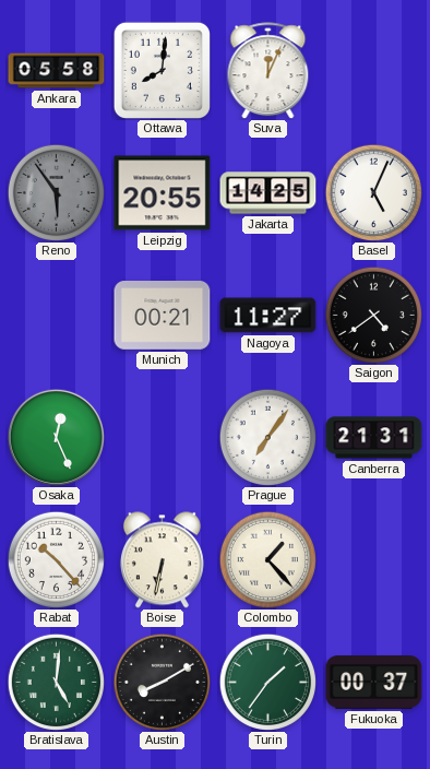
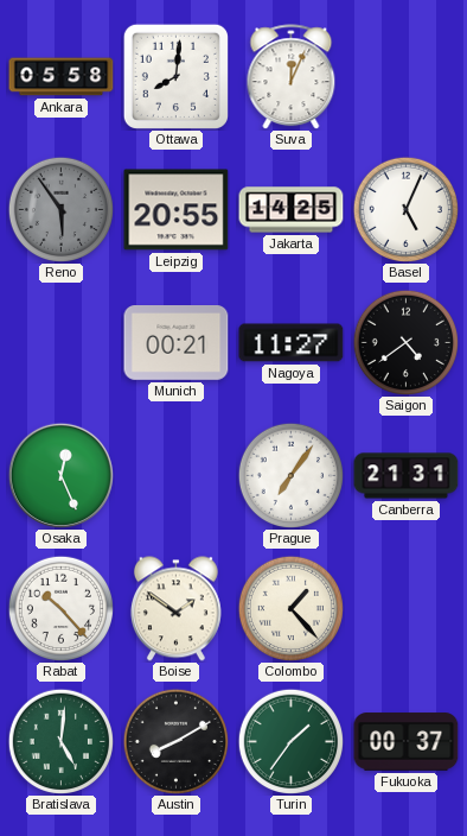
Boise: 6:32 -> 1:51
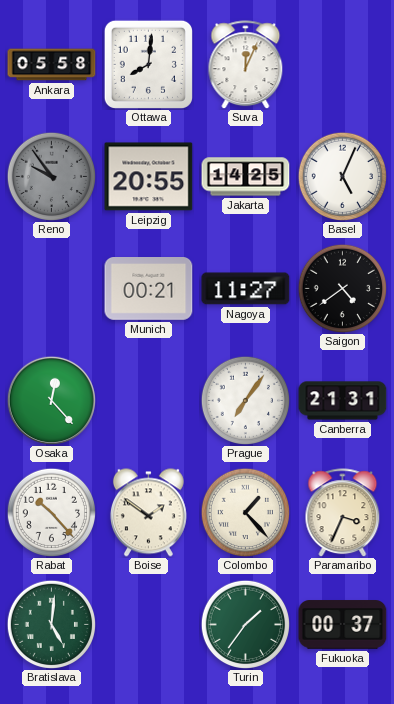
Reno: 5:54 -> 9:54
Osaka: 12:26 -> 12:23
Paramaribo: none -> 3:34
Austin: 8:10 -> none
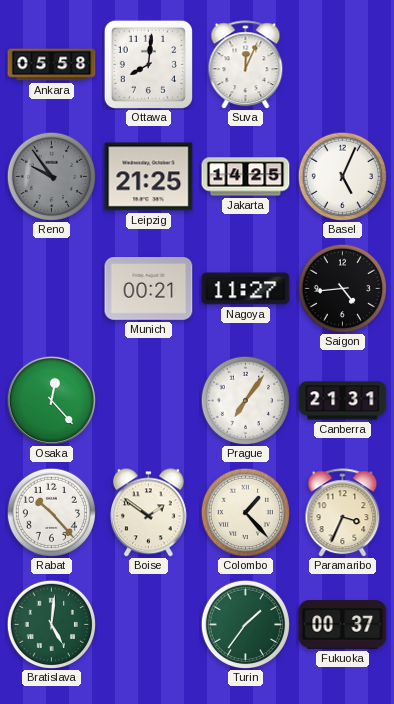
Leipzig: 20:55 -> 21:25
Saigon: 4:39 -> 4:44
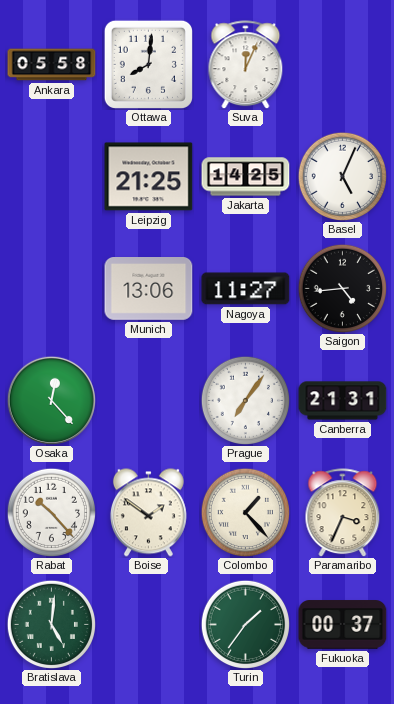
Reno: 9:54 -> none
Munich: 00:21 -> 13:06
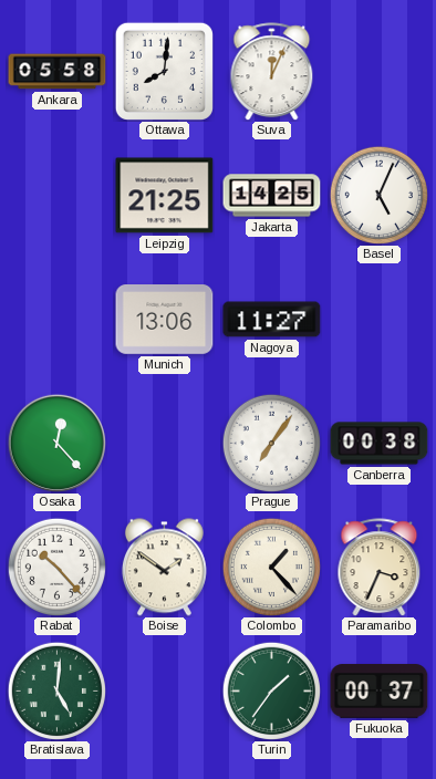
Saigon: 4:44 -> none
Canberra: 21:31 -> 00:38
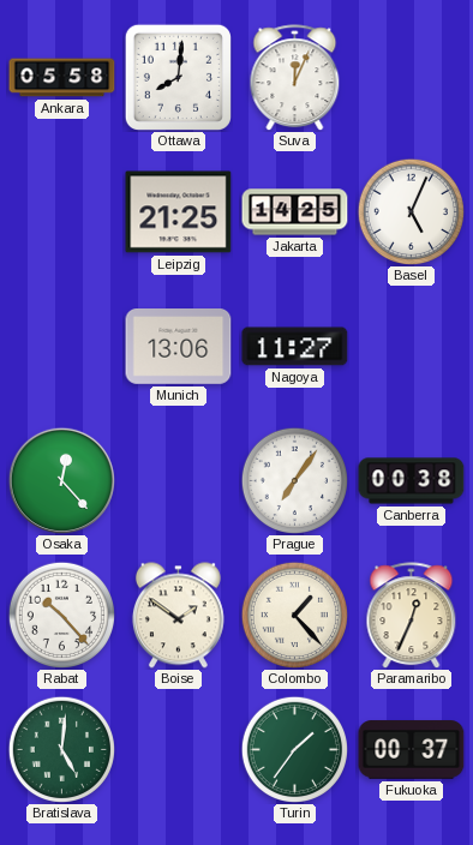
Paramaribo: 3:34 -> 12:34
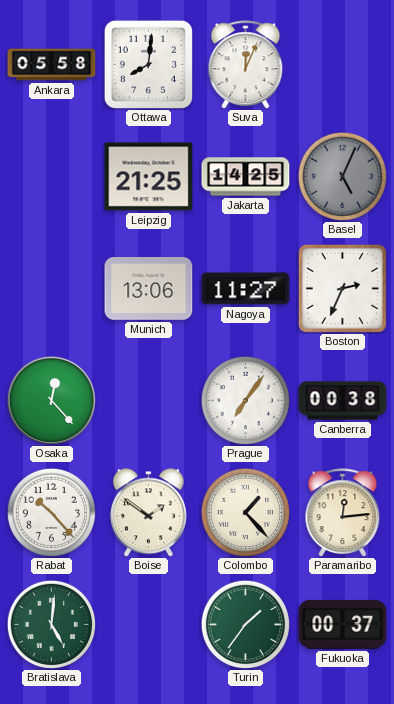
Basel dial: white -> grey
Boston: none -> 2:34
Paramaribo: 12:34 -> 12:14
